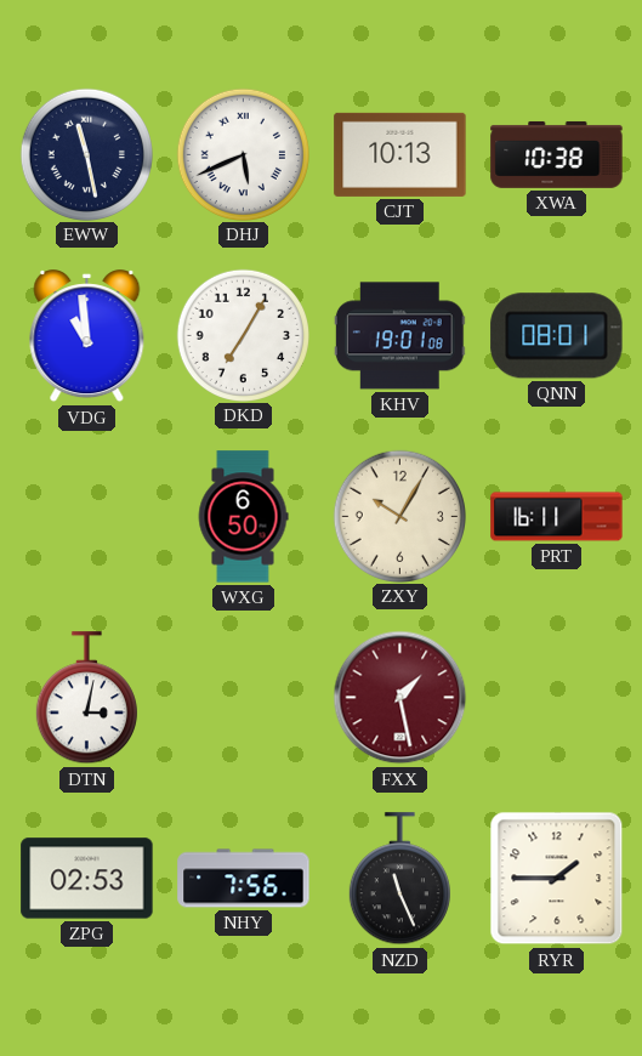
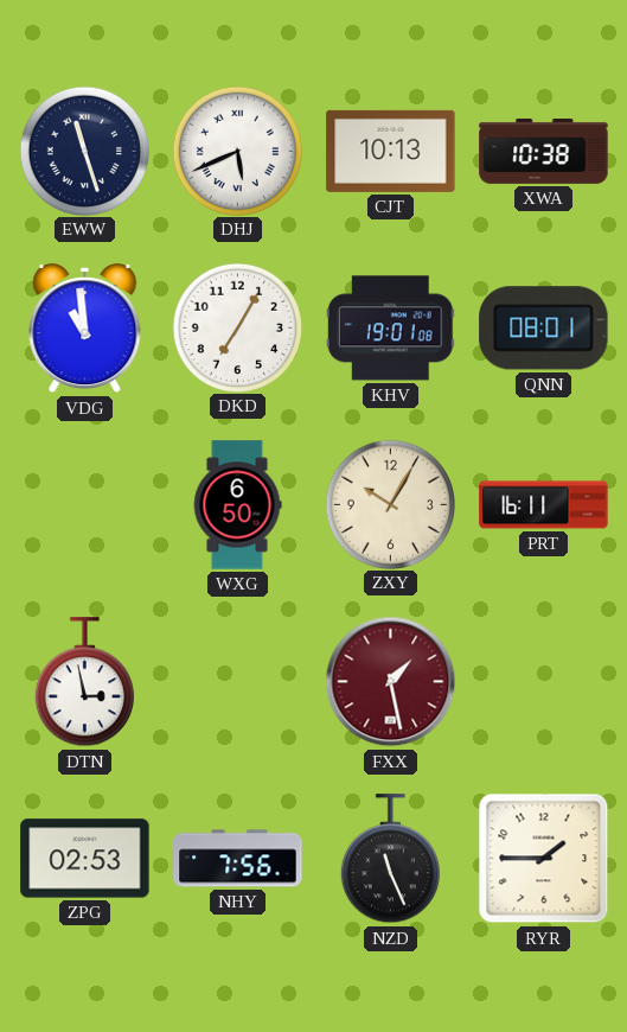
EWW: 11:28 -> 11:27
DTN: 3:02 -> 2:58
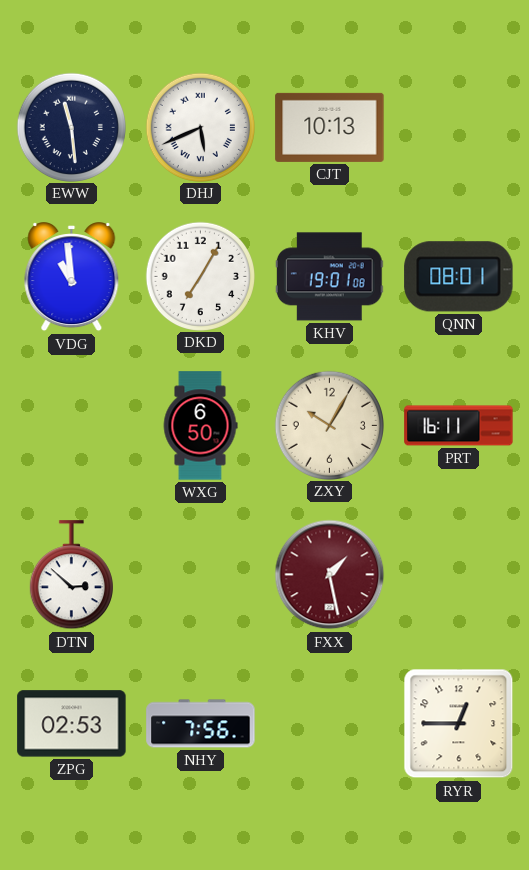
EWW: 11:27 -> 11:29
XWA: 10:38 -> none
DTN: 2:58 -> 2:52
NZD: 11:26 -> none
RYR: 1:45 -> 12:45
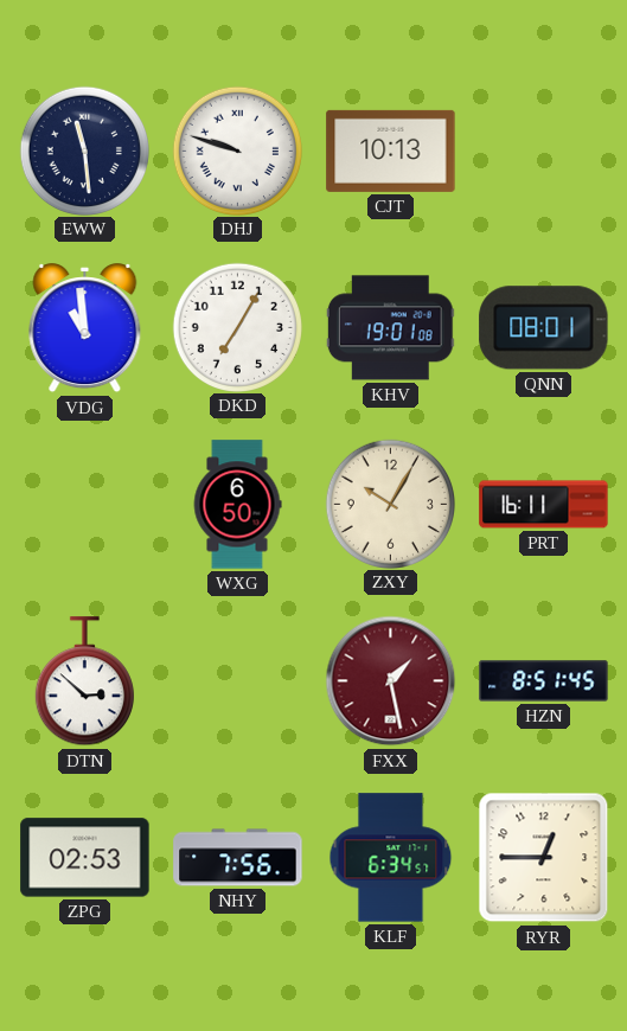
DHJ: 5:41 -> 9:48
HZN: none -> 8:51
KLF: none -> 6:34
